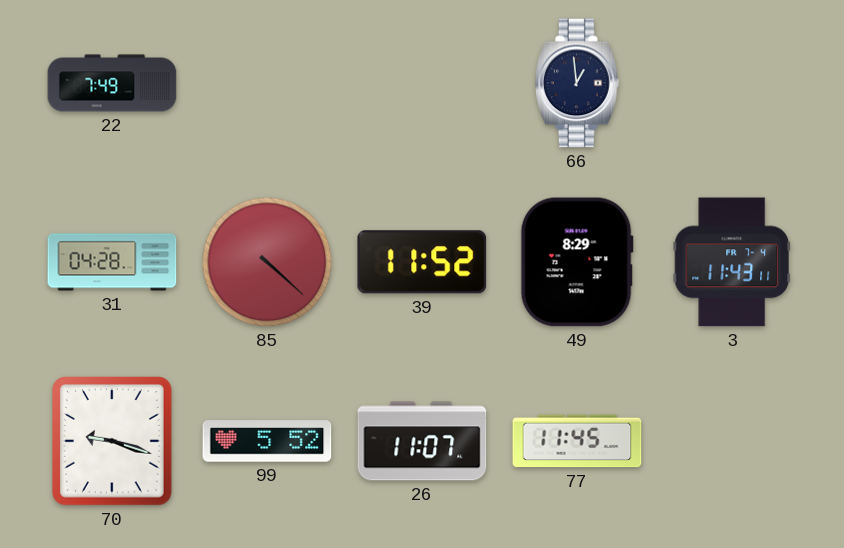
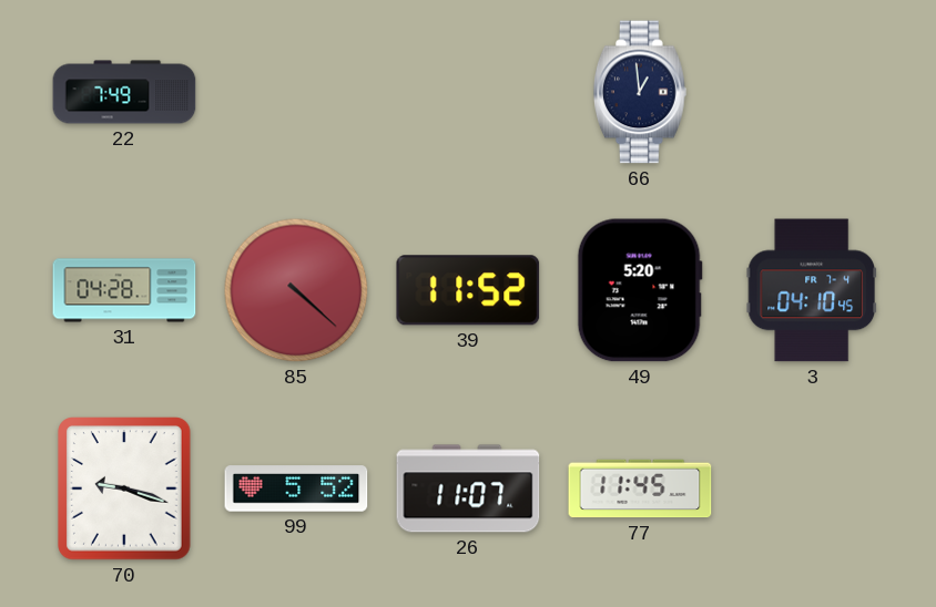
49: 8:29 -> 5:20
3: 11:43 -> 04:10
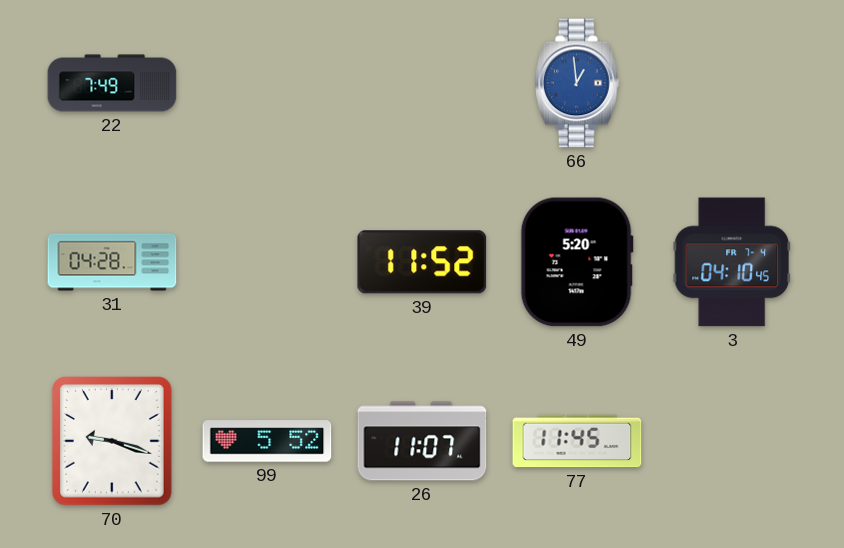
66 dial: navy -> blue
85: 4:22 -> none
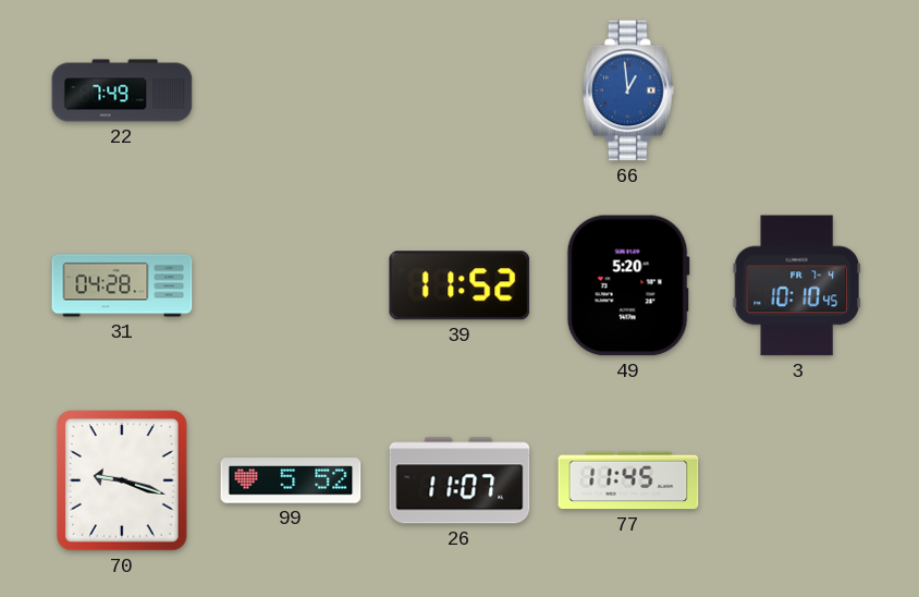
3: 04:10 -> 10:10
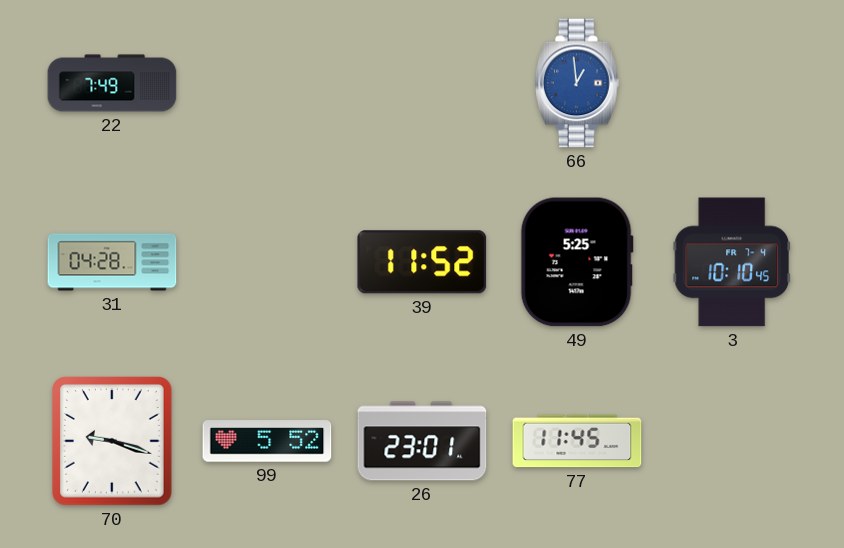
49: 5:20 -> 5:25
26: 11:07 -> 23:01
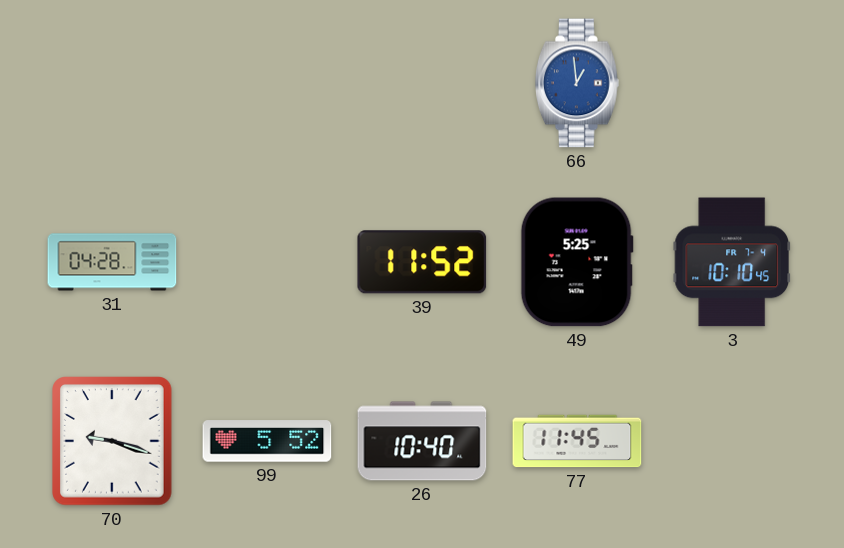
22: 7:49 -> none
26: 23:01 -> 10:40
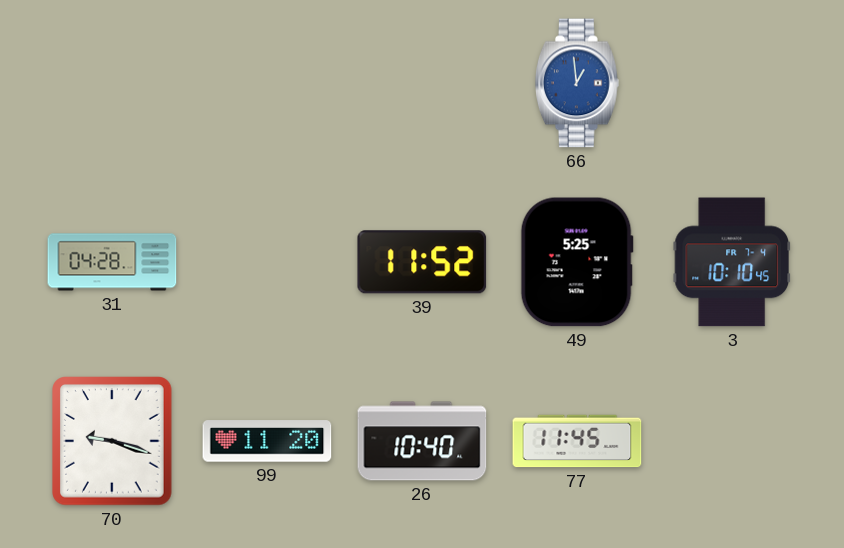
99: 5:52 -> 11:20
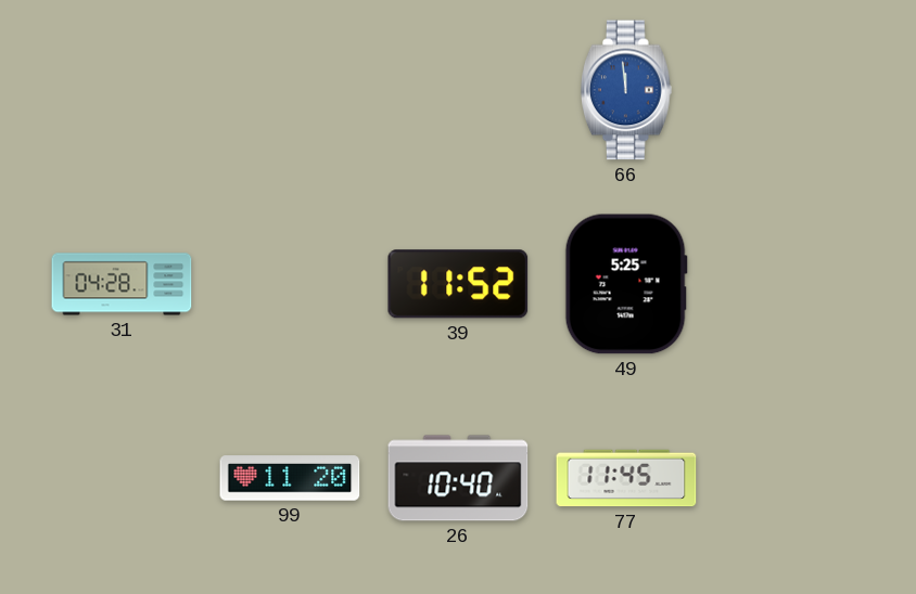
66: 12:59 -> 11:59
3: 10:10 -> none
70: 9:18 -> none
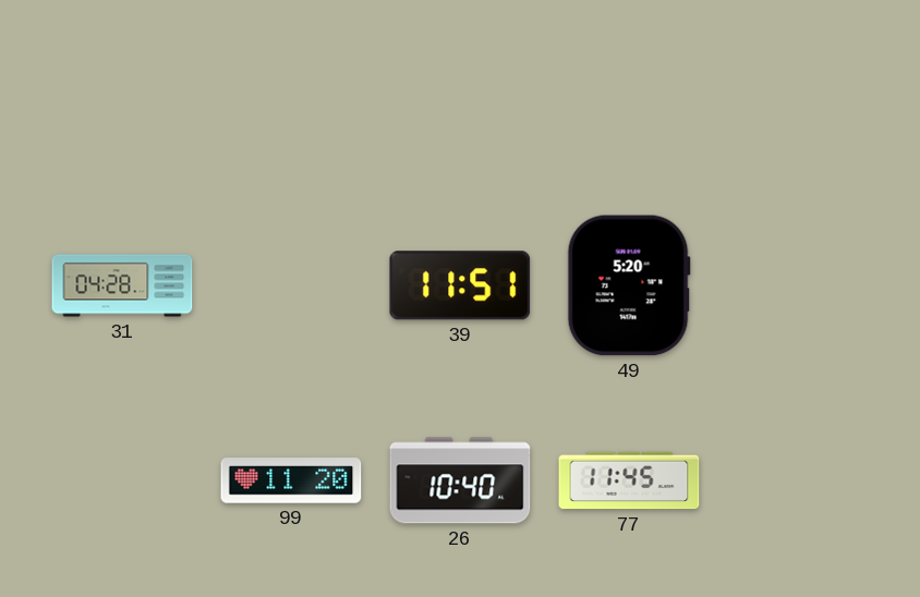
66: 11:59 -> none
39: 11:52 -> 11:51
49: 5:25 -> 5:20
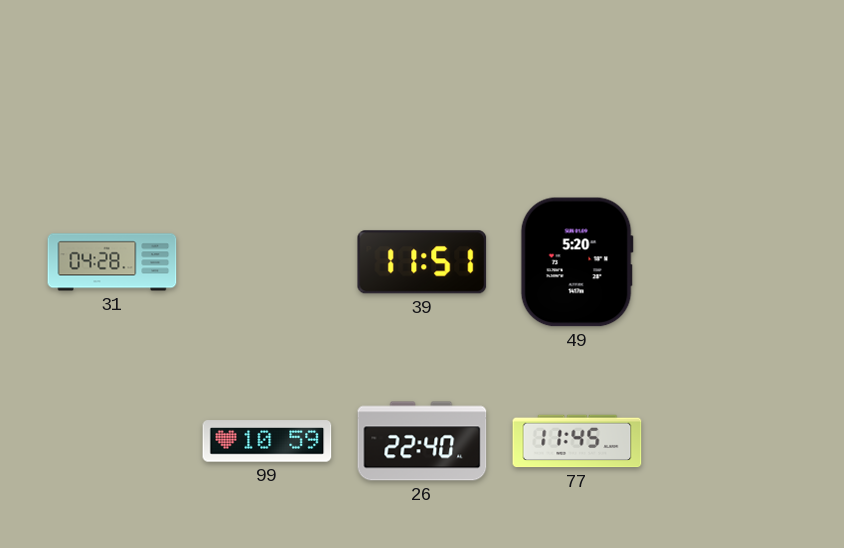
99: 11:20 -> 10:59
26: 10:40 -> 22:40
